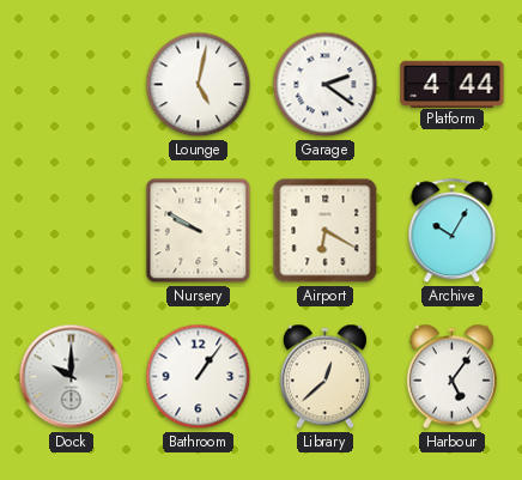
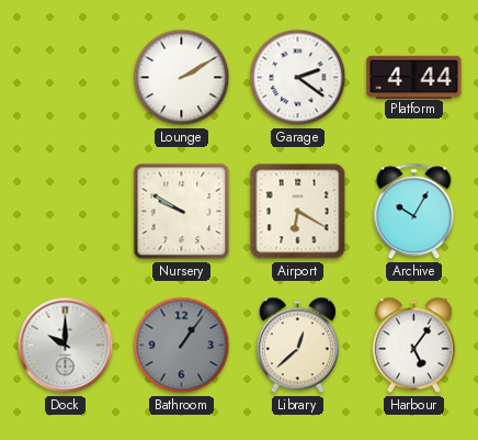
Lounge: 5:02 -> 2:10
Bathroom dial: white -> grey
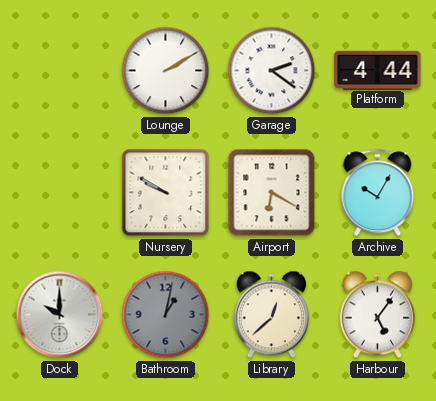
Bathroom: 1:06 -> 1:02
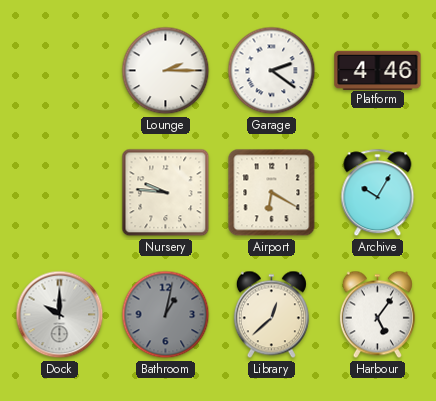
Lounge: 2:10 -> 2:15
Platform: 4:44 -> 4:46
Nursery: 9:50 -> 9:46
